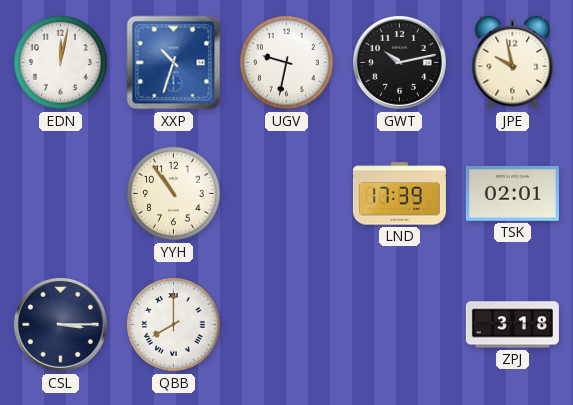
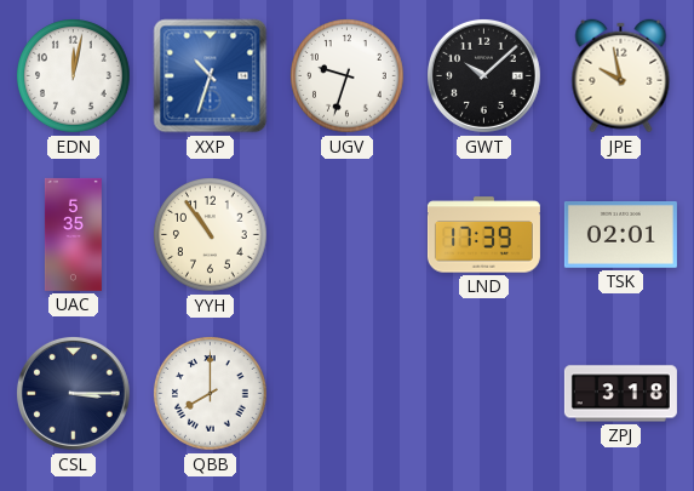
UGV: 9:32 -> 9:33
GWT: 10:13 -> 10:08
UAC: none -> 5:35
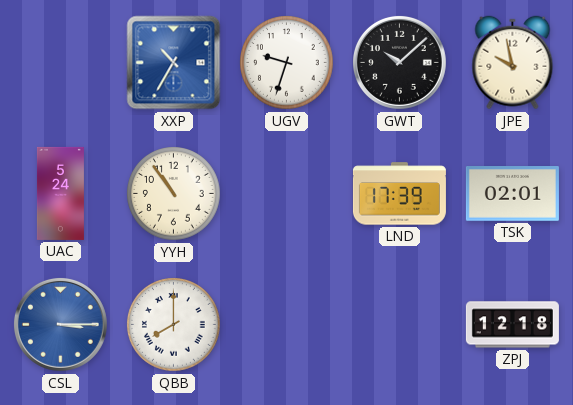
EDN: 12:02 -> none
XXP: 10:33 -> 10:35
UAC: 5:35 -> 5:24
CSL dial: navy -> blue
ZPJ: 3:18 -> 12:18
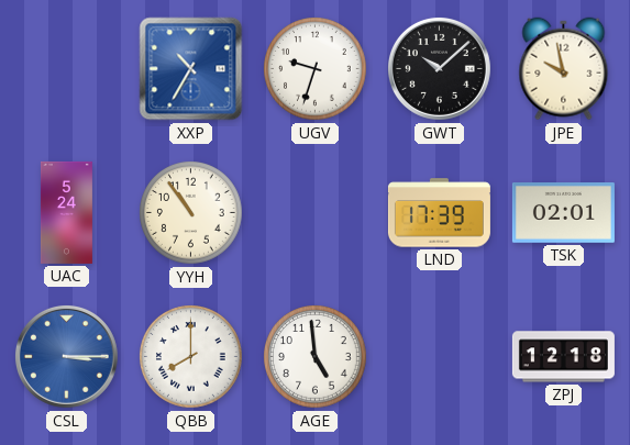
AGE: none -> 4:59
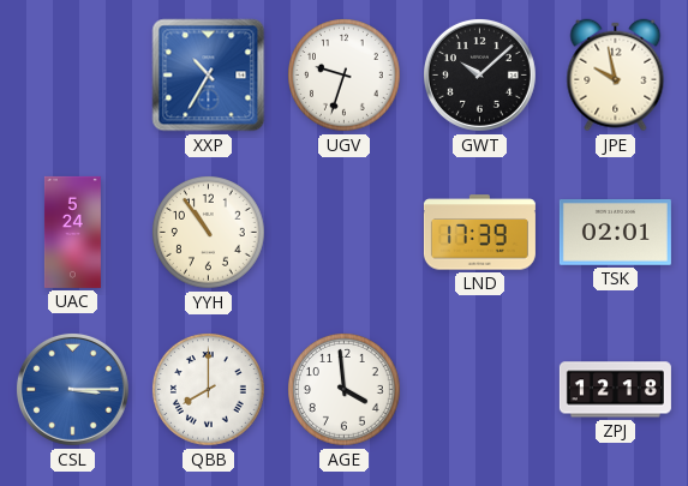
AGE: 4:59 -> 3:59
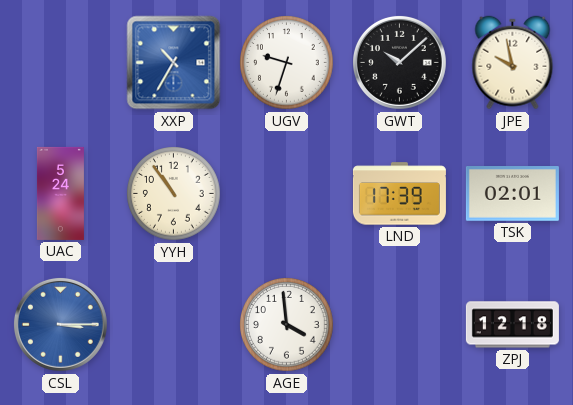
QBB: 8:00 -> none
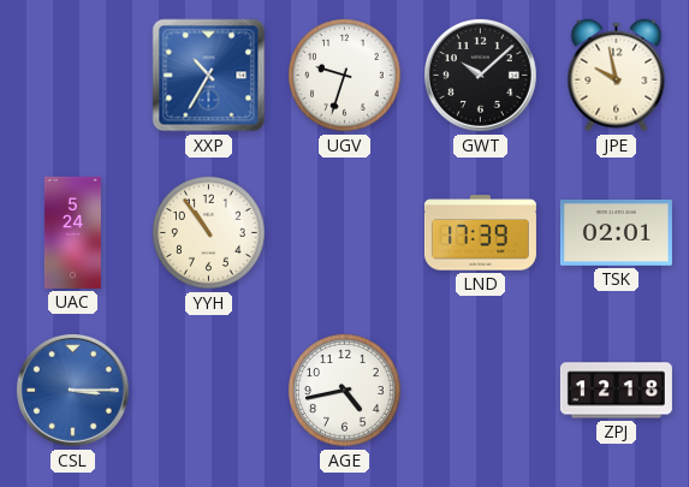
AGE: 3:59 -> 4:43
